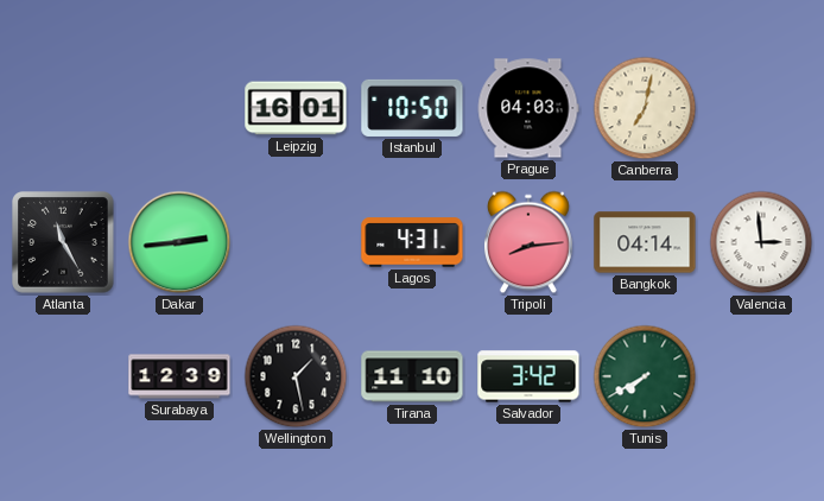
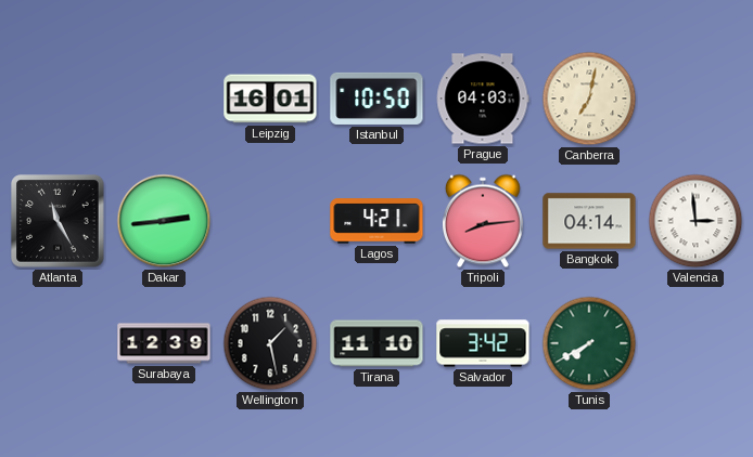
Lagos: 4:31 -> 4:21
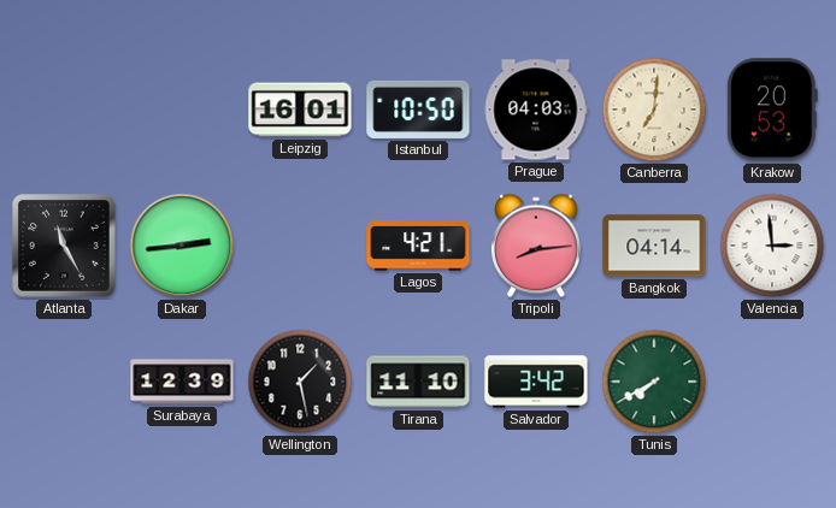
Canberra: 7:02 -> 7:01
Krakow: none -> 20:53
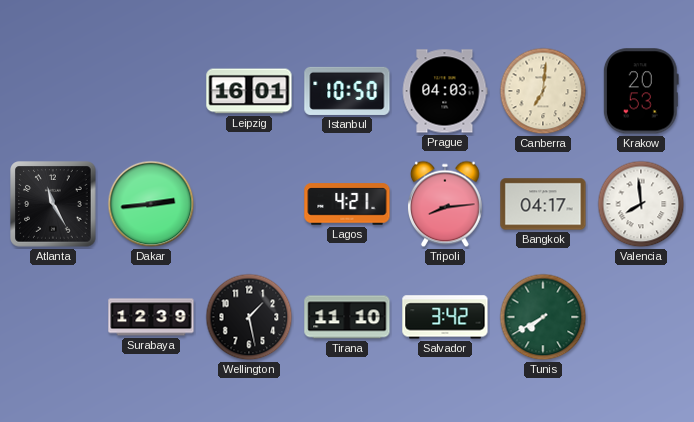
Bangkok: 04:14 -> 04:17
Valencia: 2:59 -> 7:59
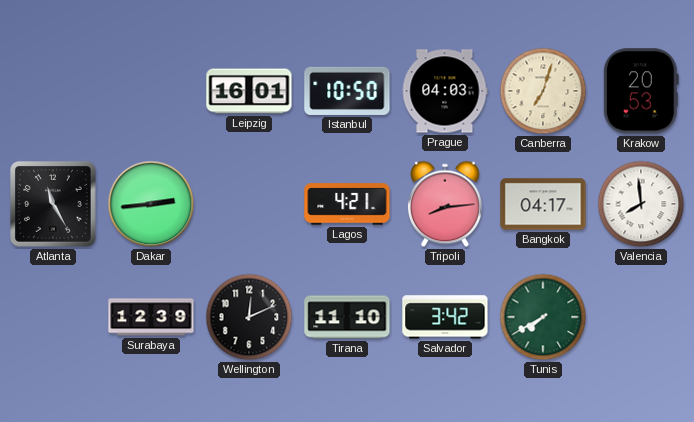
Canberra: 7:01 -> 7:03
Wellington: 1:28 -> 12:11
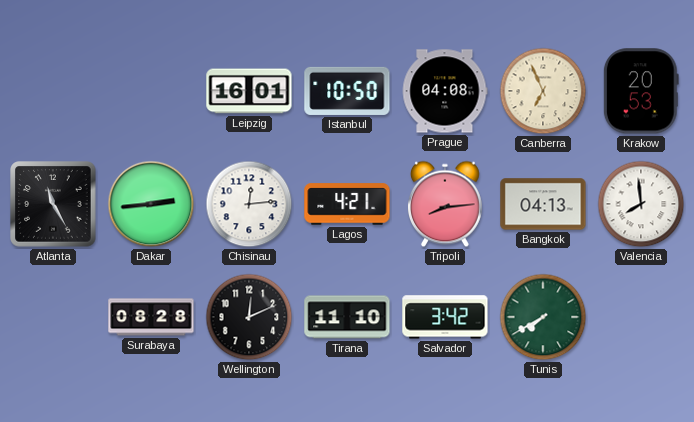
Prague: 04:03 -> 04:08
Canberra: 7:03 -> 6:56
Chisinau: none -> 12:14
Bangkok: 04:17 -> 04:13
Surabaya: 12:39 -> 08:28
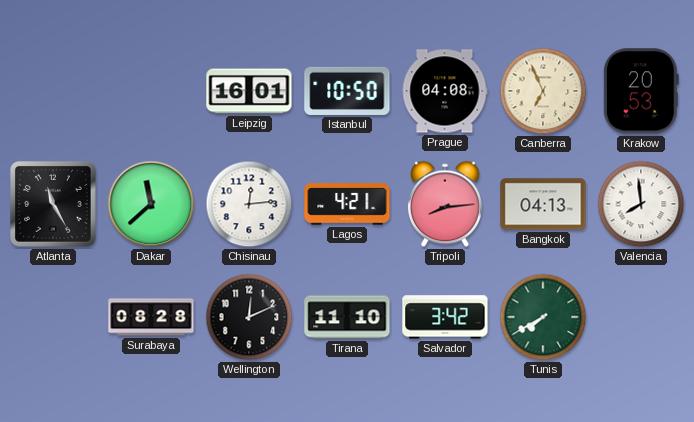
Dakar: 2:44 -> 11:38
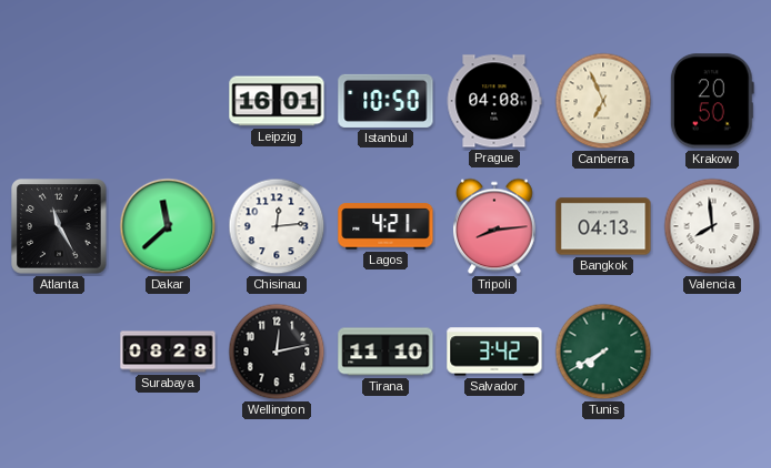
Krakow: 20:53 -> 20:50
Wellington: 12:11 -> 12:13
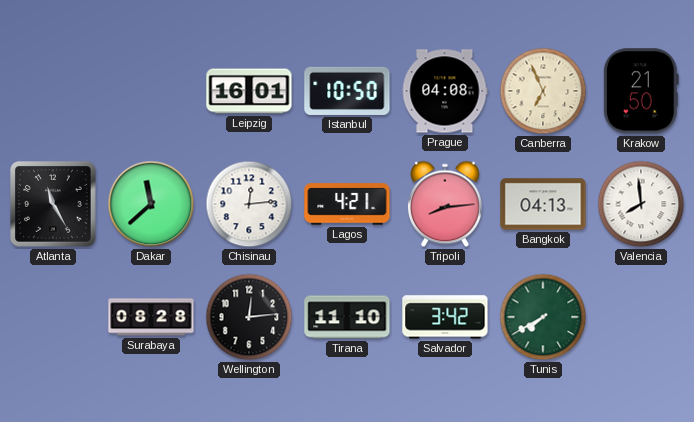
Krakow: 20:50 -> 21:50
Wellington: 12:13 -> 12:14
